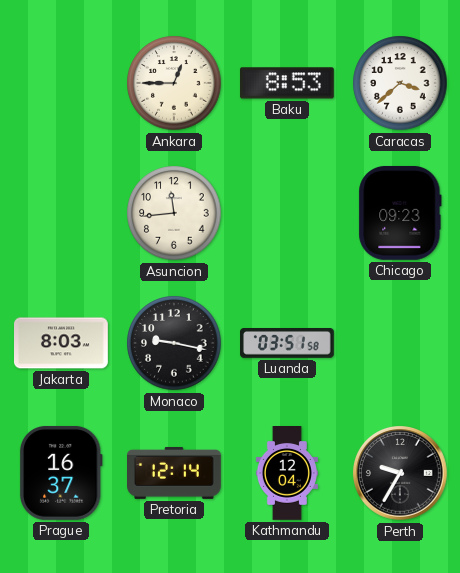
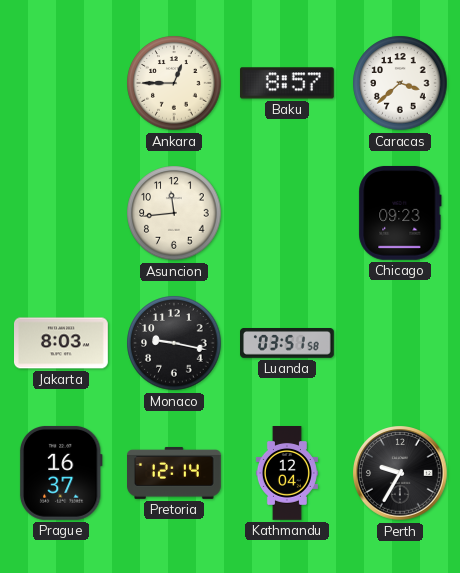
Baku: 8:53 -> 8:57
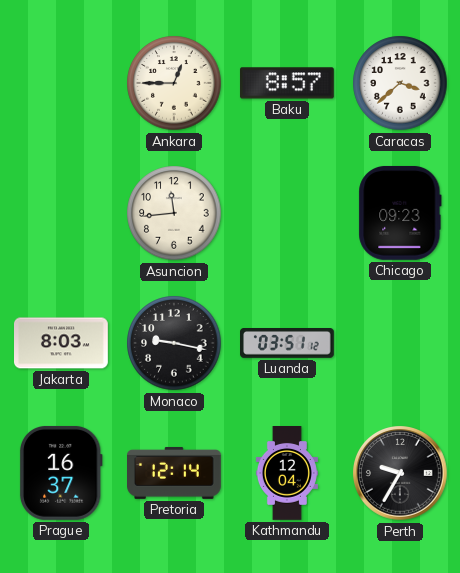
Luanda: 03:51:58 -> 03:51:12
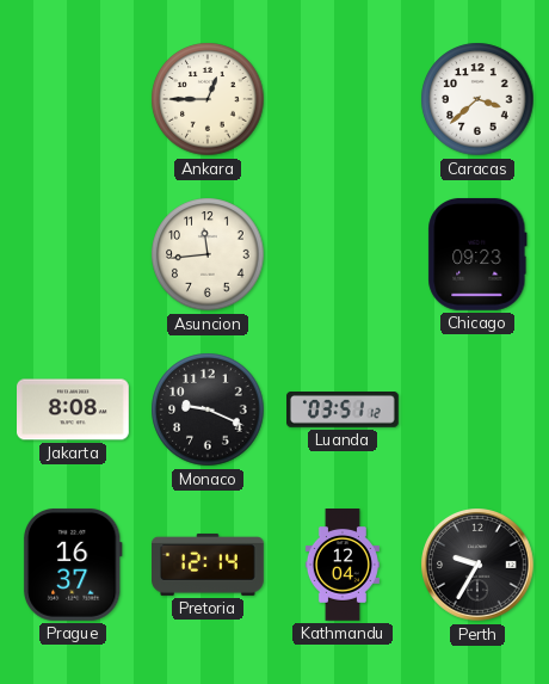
Baku: 8:57 -> none
Jakarta: 8:03 -> 8:08
Monaco: 9:17 -> 9:19
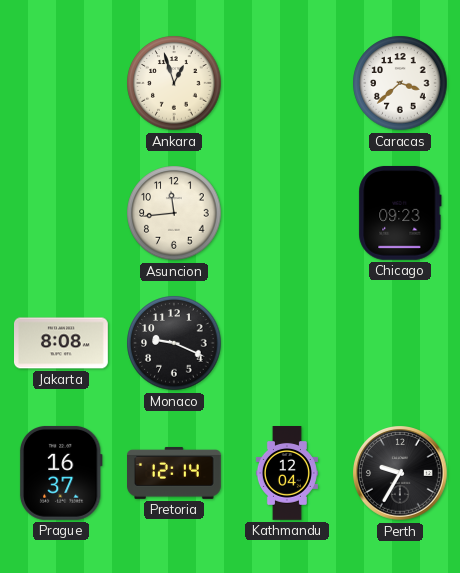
Ankara: 12:45 -> 12:57
Luanda: 03:51 -> none
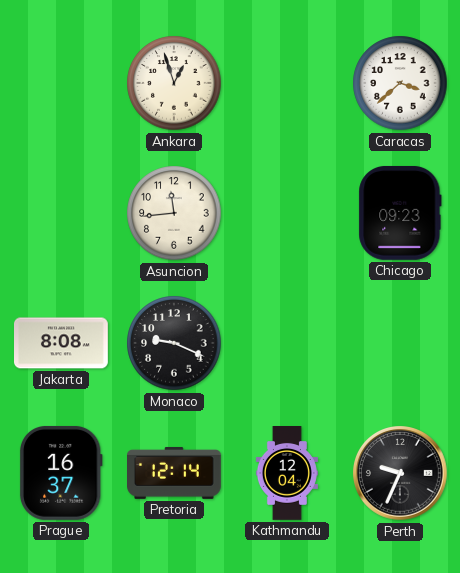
Perth: 9:35 -> 9:34
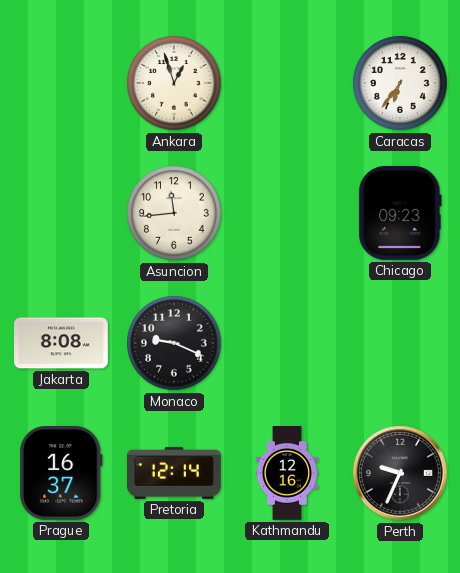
Caracas: 3:38 -> 6:36
Kathmandu: 12:04 -> 12:16
